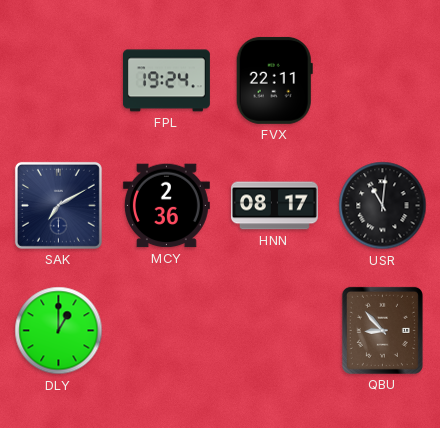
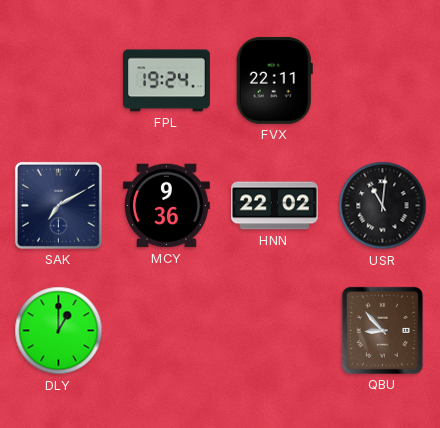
MCY: 2:36 -> 9:36
HNN: 08:17 -> 22:02
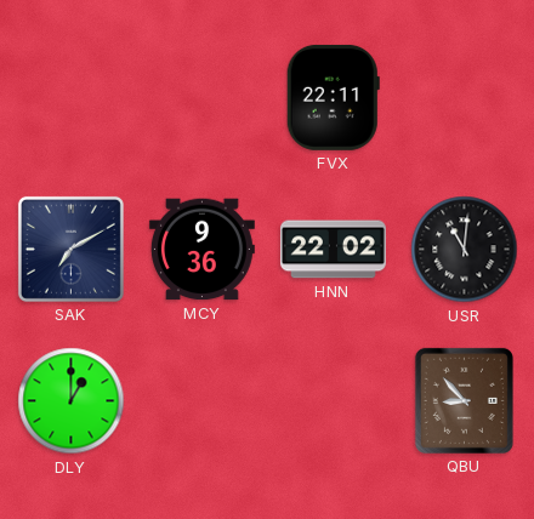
FPL: 19:24 -> none
